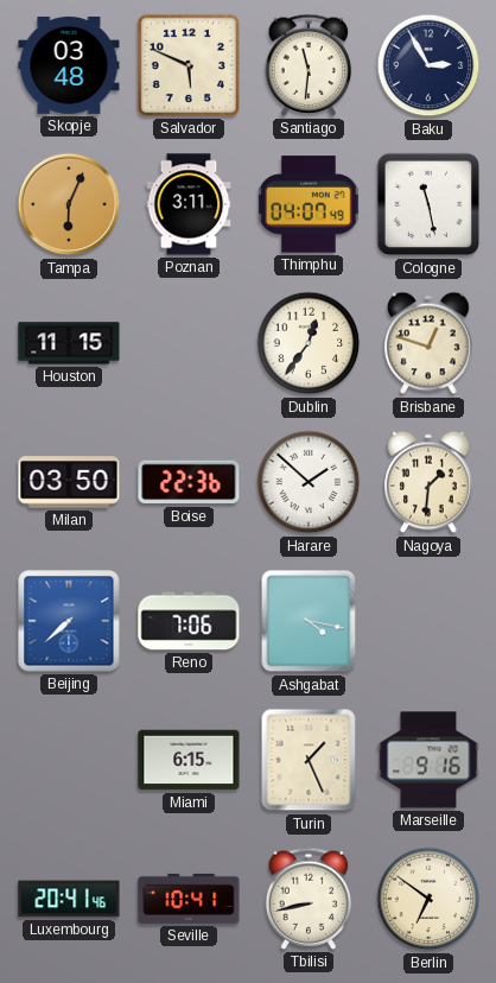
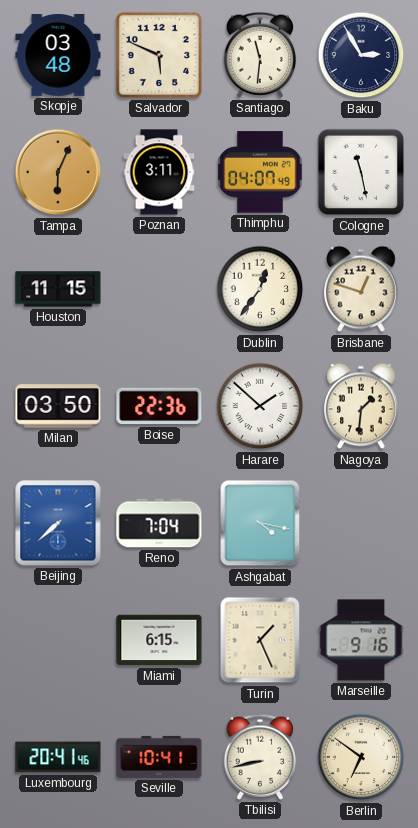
Reno: 7:06 -> 7:04
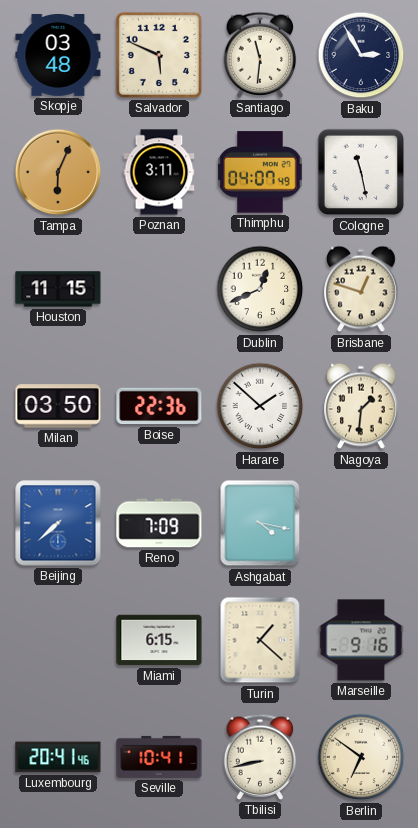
Dublin: 12:36 -> 12:41
Reno: 7:04 -> 7:09
Turin: 1:26 -> 1:22
